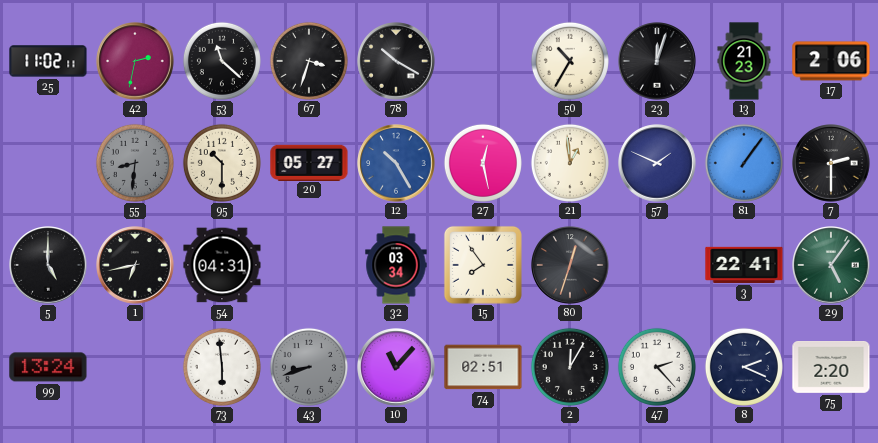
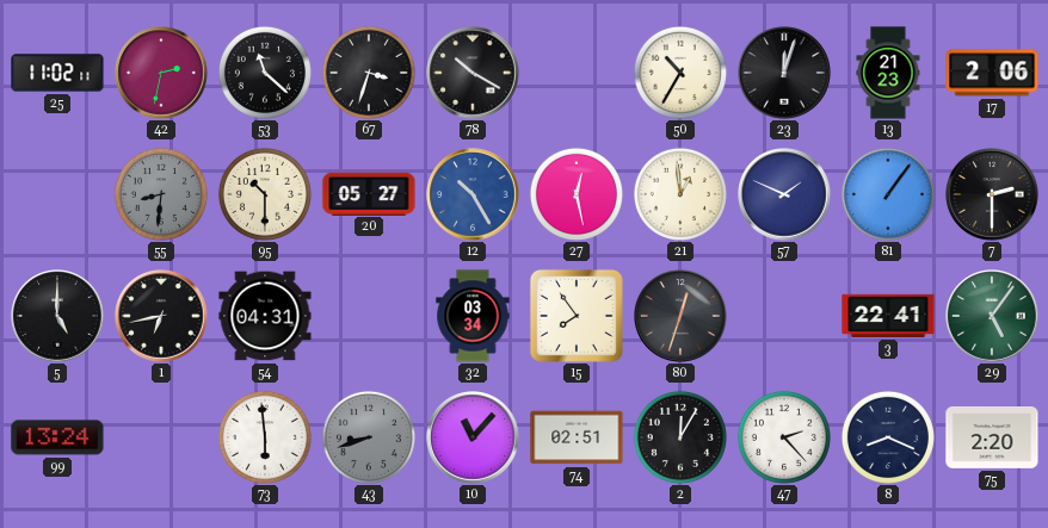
8: 2:19 -> 8:19
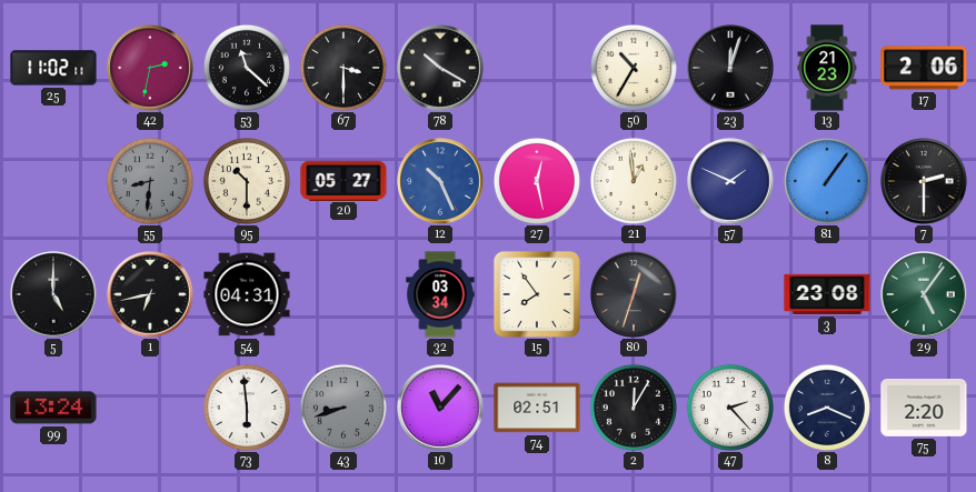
67: 3:33 -> 3:30
12: 10:25 -> 10:26
3: 22:41 -> 23:08
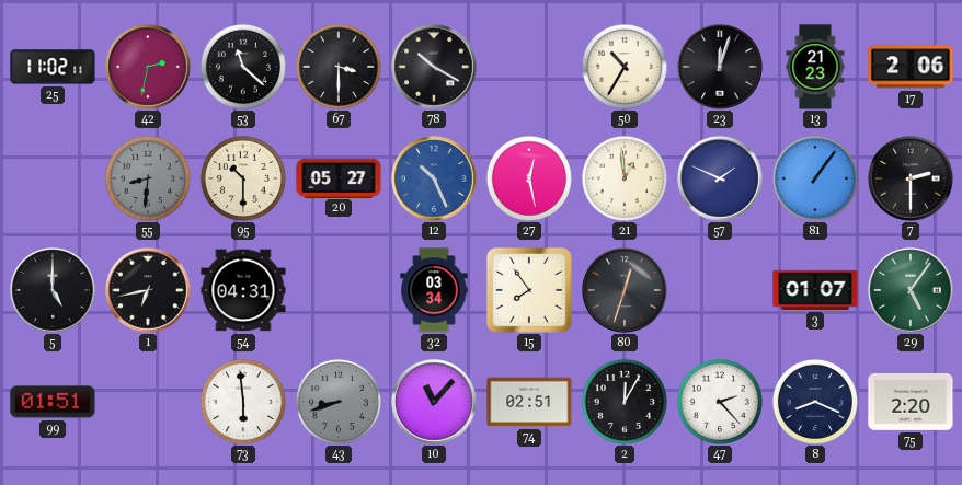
3: 23:08 -> 01:07
99: 13:24 -> 01:51
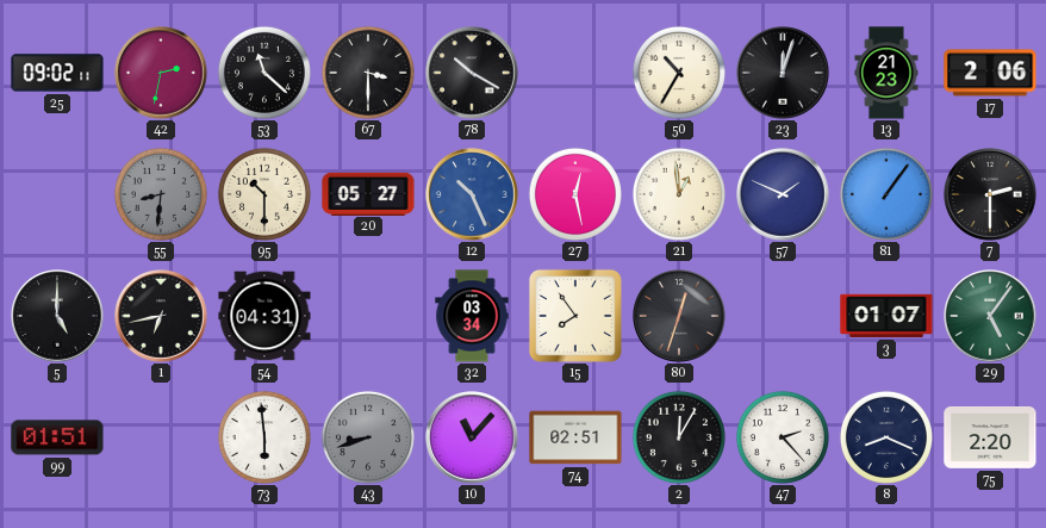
25: 11:02 -> 09:02
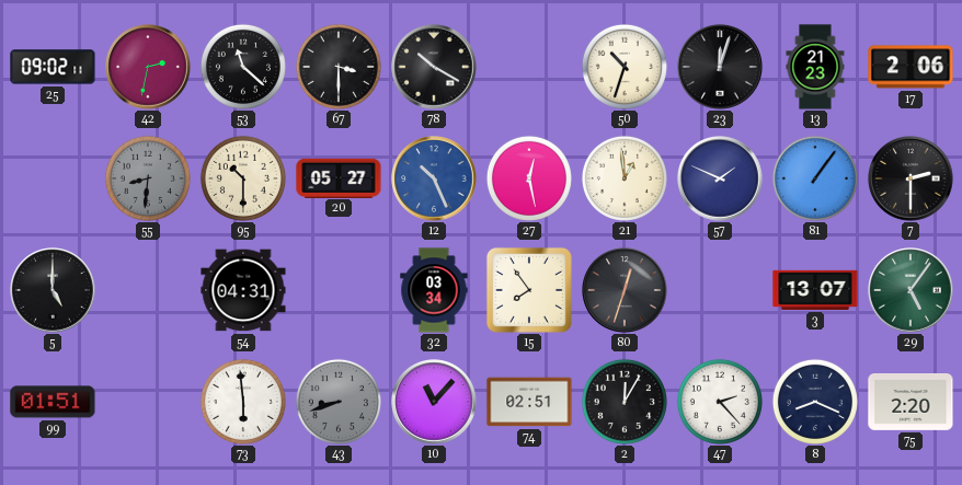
50: 10:35 -> 10:33
1: 6:43 -> none
3: 01:07 -> 13:07
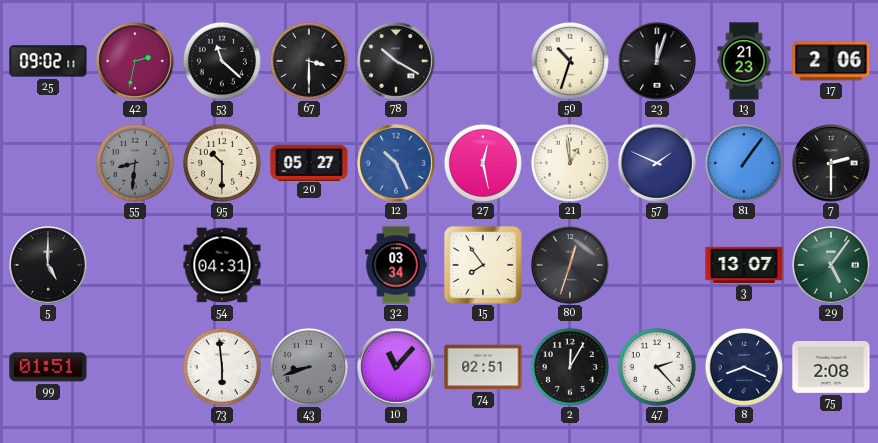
75: 2:20 -> 2:08
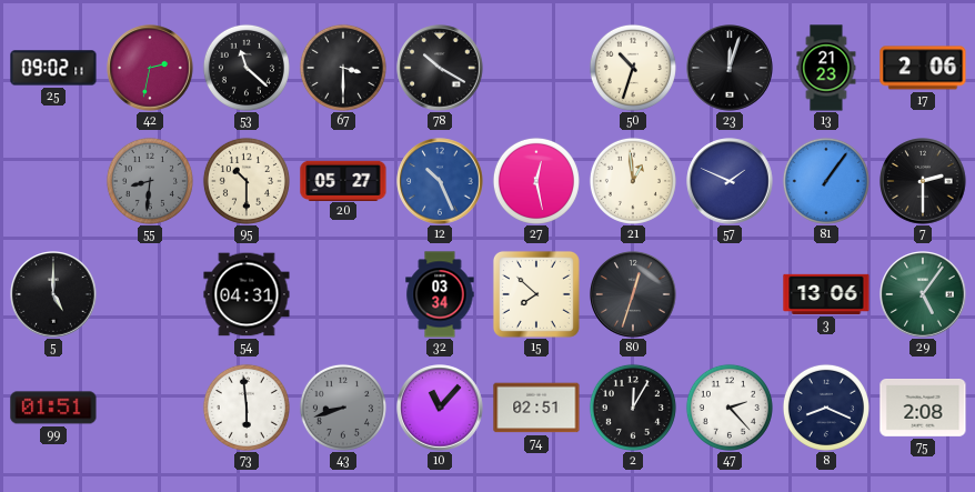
15: 7:54 -> 7:52
3: 13:07 -> 13:06
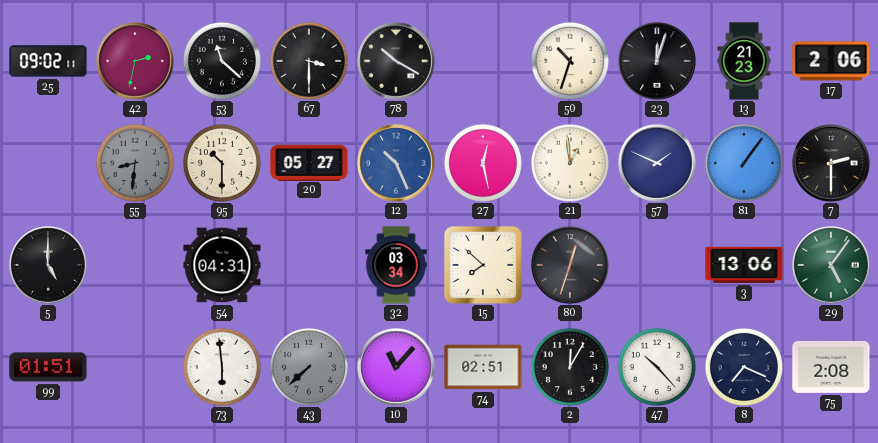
43: 8:42 -> 7:38
47: 2:23 -> 10:23
8: 8:19 -> 7:19
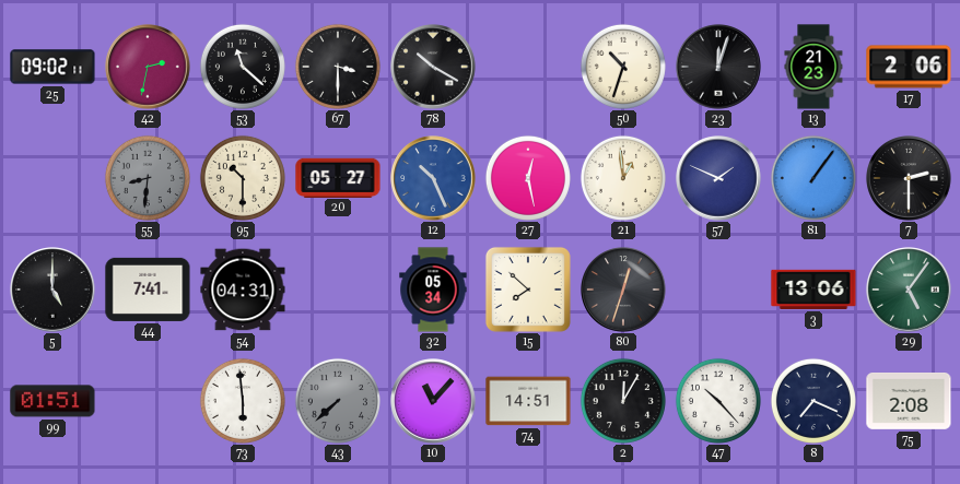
44: none -> 7:41
32: 03:34 -> 05:34
74: 02:51 -> 14:51
